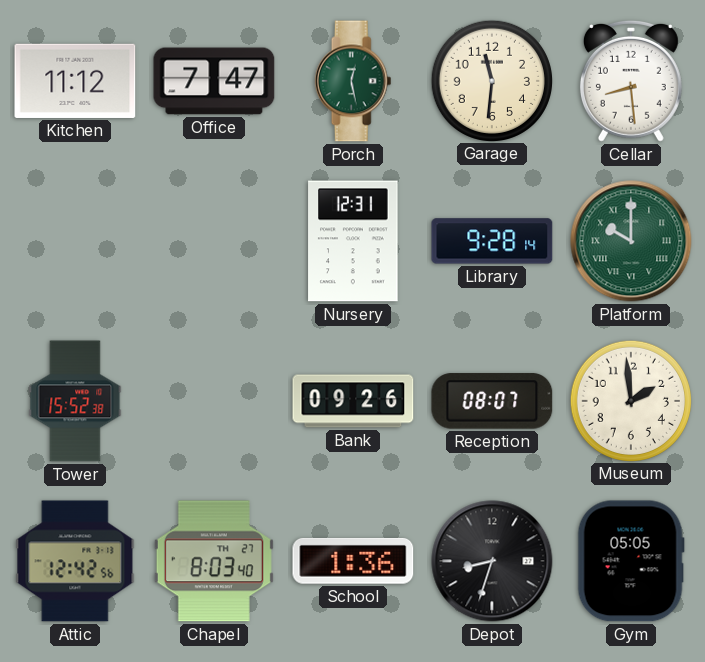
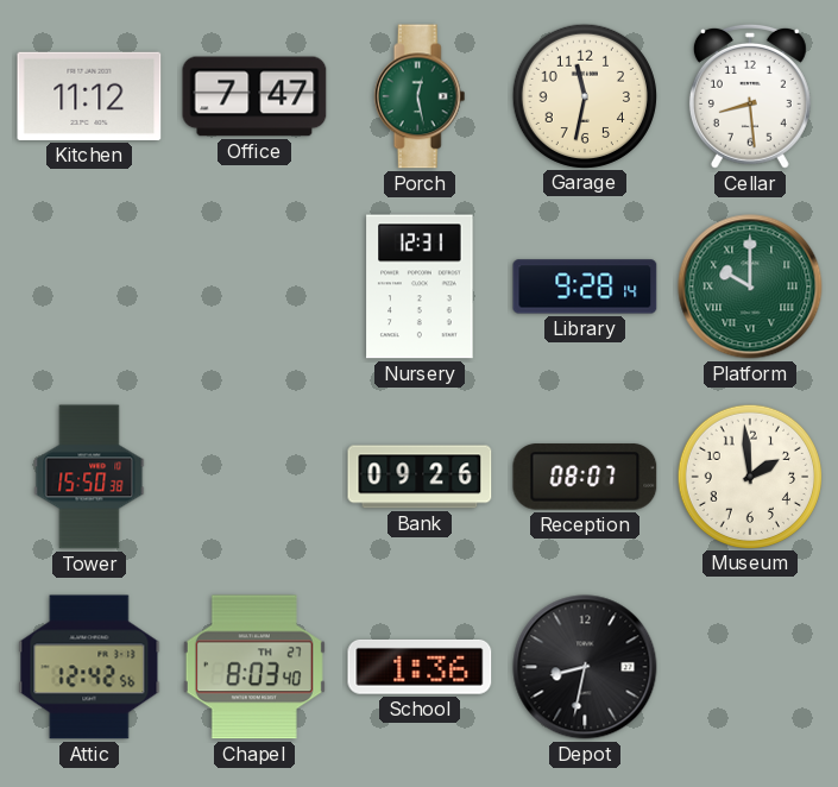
Garage: 11:31 -> 11:32
Tower: 15:52 -> 15:50
Depot: 8:33 -> 8:32
Gym: 05:05 -> none
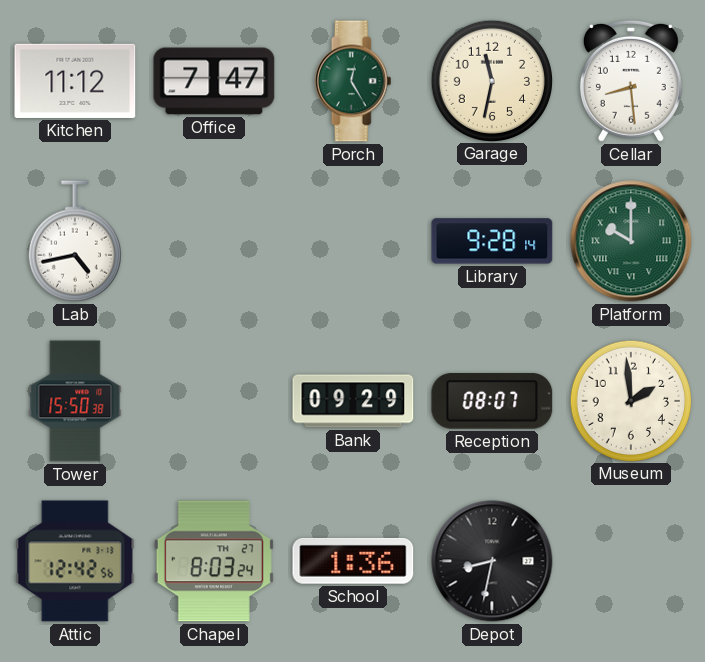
Porch: 12:28 -> 12:25
Lab: none -> 4:43
Nursery: 12:31 -> none
Bank: 09:26 -> 09:29
Chapel: 8:03:40 -> 8:03:24
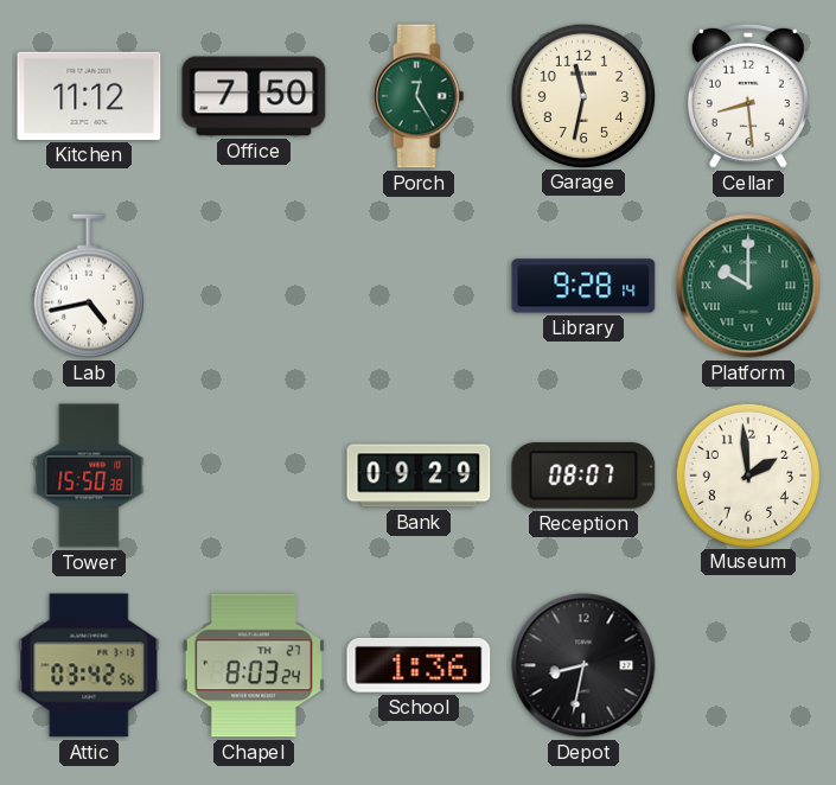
Office: 7:47 -> 7:50
Attic: 12:42 -> 03:42
